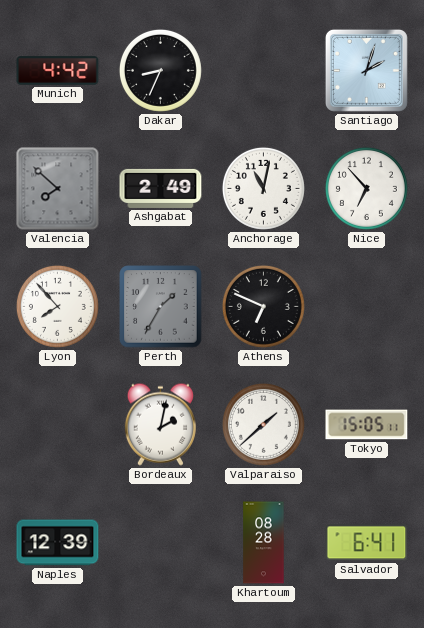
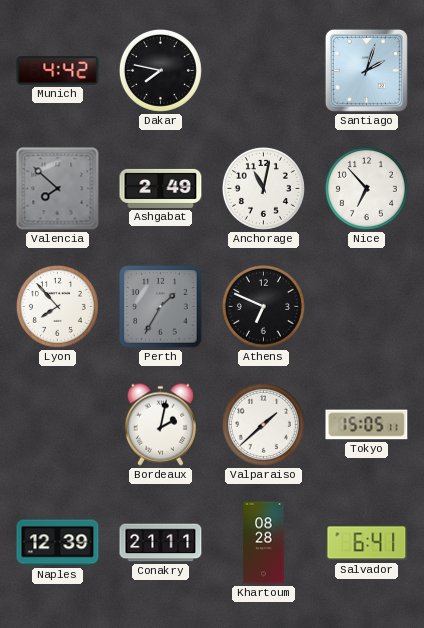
Dakar: 8:34 -> 7:47
Conakry: none -> 21:11
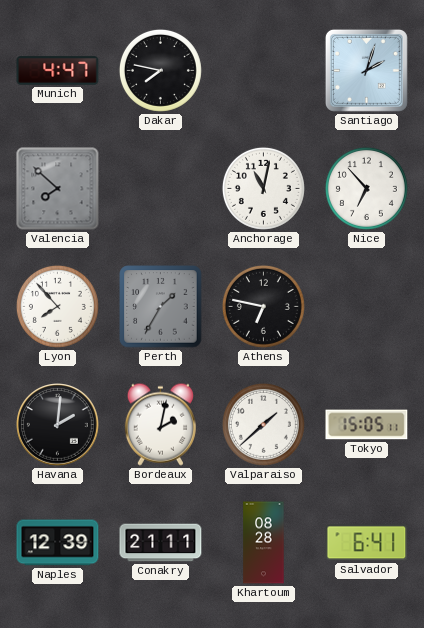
Munich: 4:42 -> 4:47
Ashgabat: 2:49 -> none
Athens: 6:49 -> 6:47
Havana: none -> 2:01
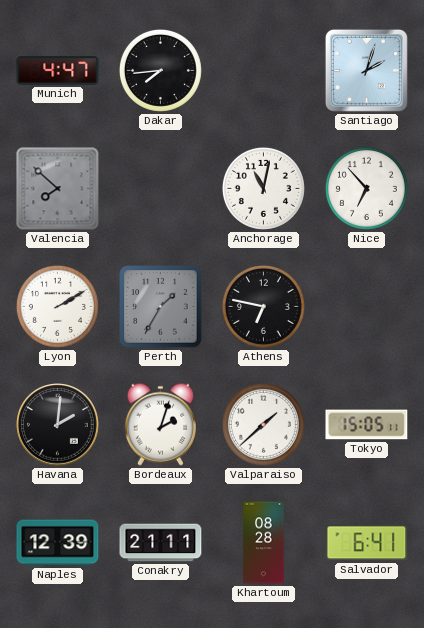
Dakar: 7:47 -> 7:44
Lyon: 7:53 -> 2:10
Bordeaux: 2:02 -> 2:03
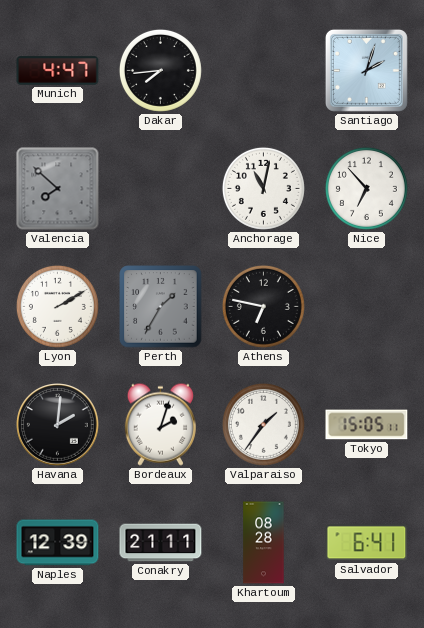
Valparaiso: 1:38 -> 1:36
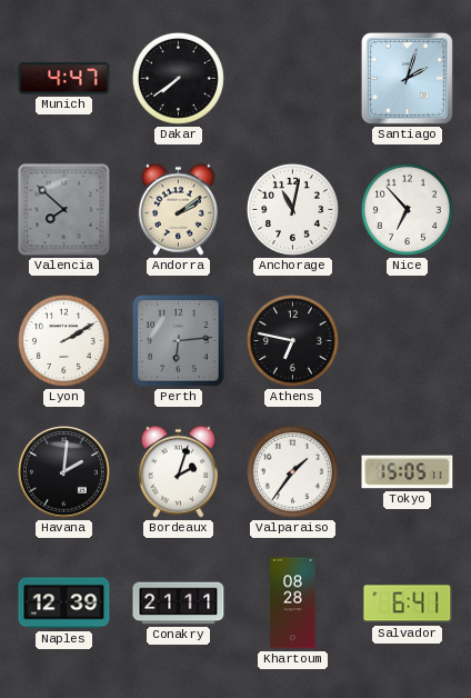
Dakar: 7:44 -> 7:39
Andorra: none -> 2:09
Perth: 1:35 -> 6:14
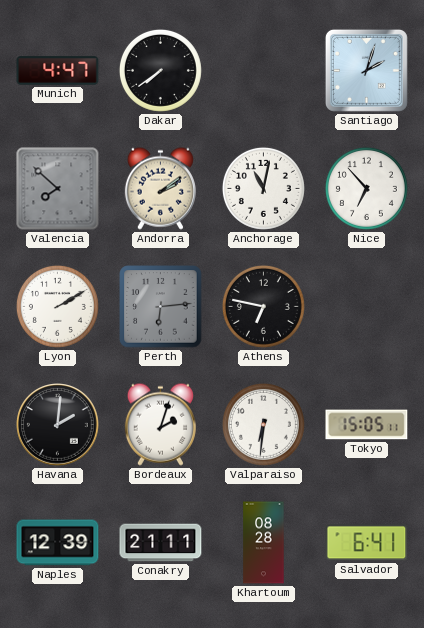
Valparaiso: 1:36 -> 6:31
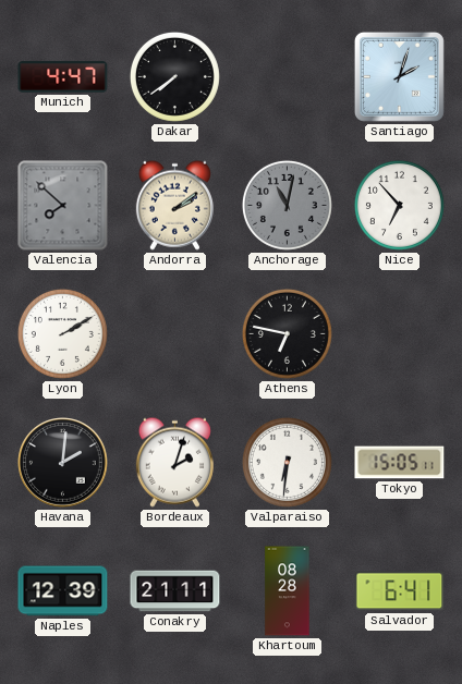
Anchorage dial: white -> grey
Perth: 6:14 -> none
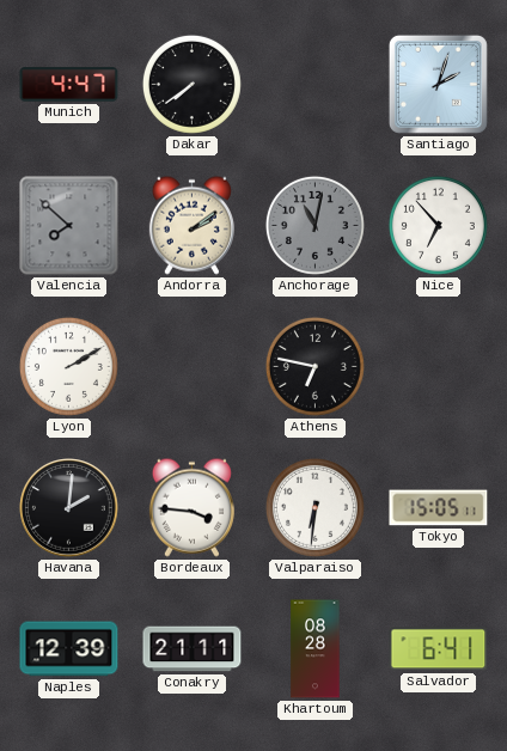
Bordeaux: 2:03 -> 3:46
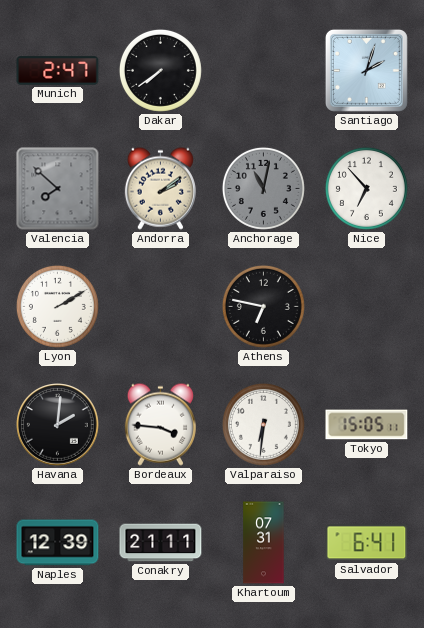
Munich: 4:47 -> 2:47
Khartoum: 08:28 -> 07:31
